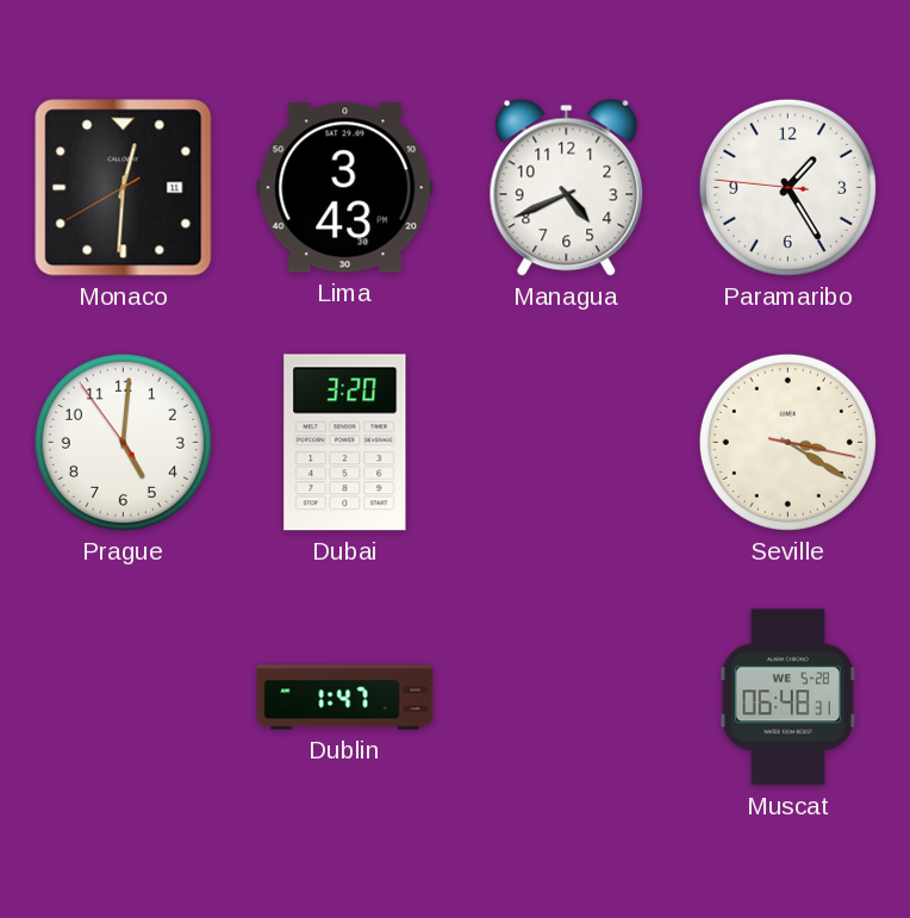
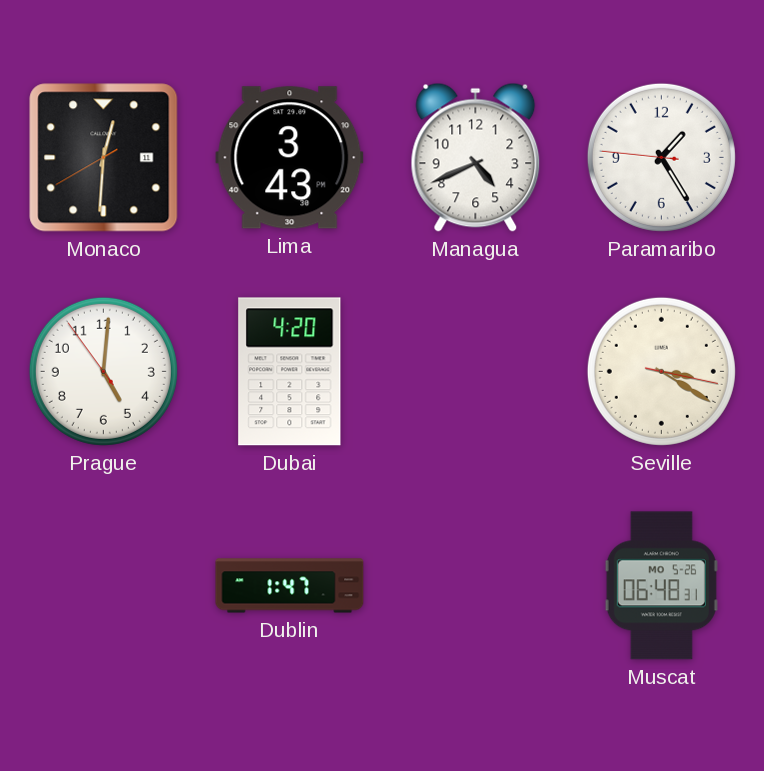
Dubai: 3:20 -> 4:20
Muscat date: WE 5-28 -> MO 5-26
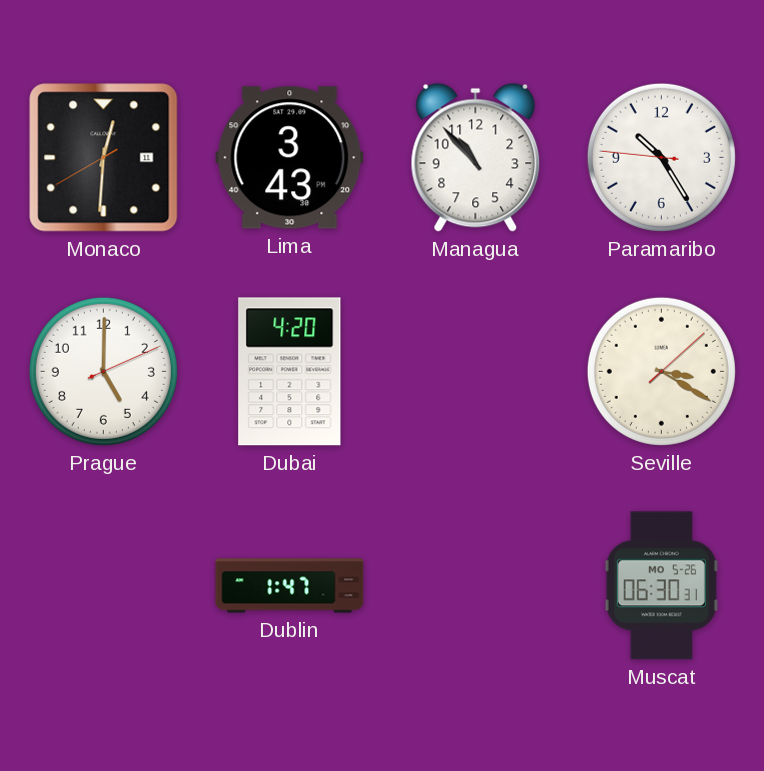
Managua: 4:41 -> 10:53
Paramaribo: 1:24 -> 10:24
Prague: 5:00:54 -> 5:00:11
Seville: 3:20:17 -> 3:20:08
Muscat: 06:48 -> 06:30
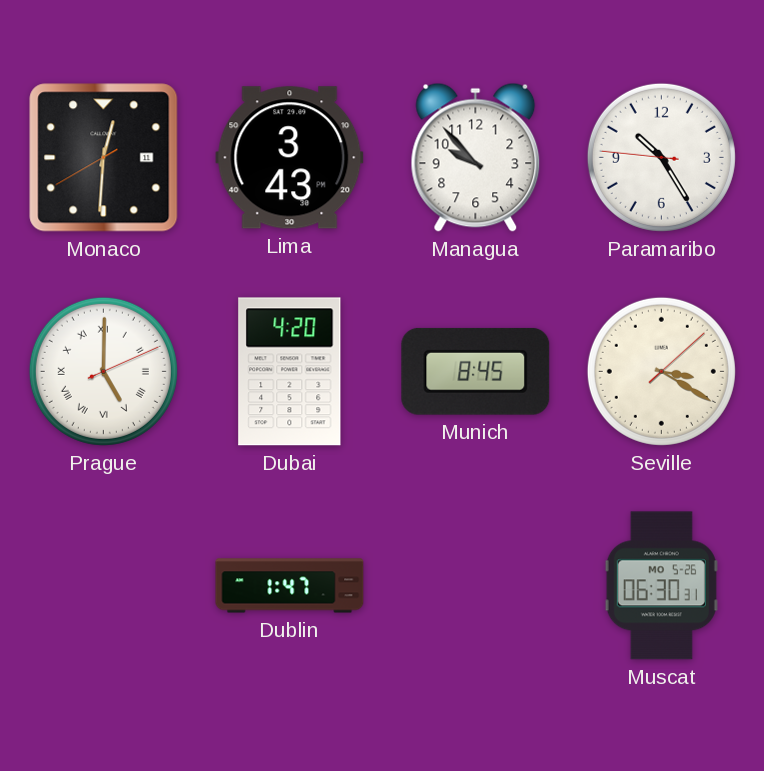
Managua: 10:53 -> 9:53
Prague numerals: Arabic -> Roman
Munich: none -> 8:45
